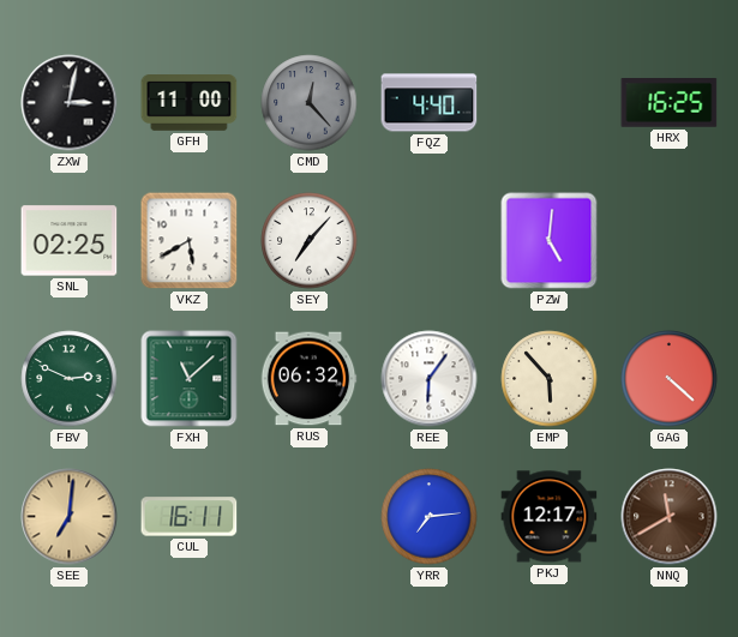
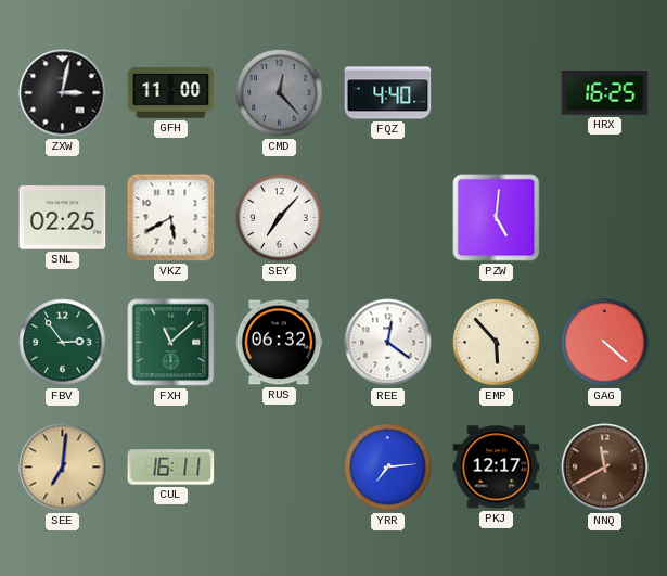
FBV: 2:49 -> 2:54
REE: 6:06 -> 12:21
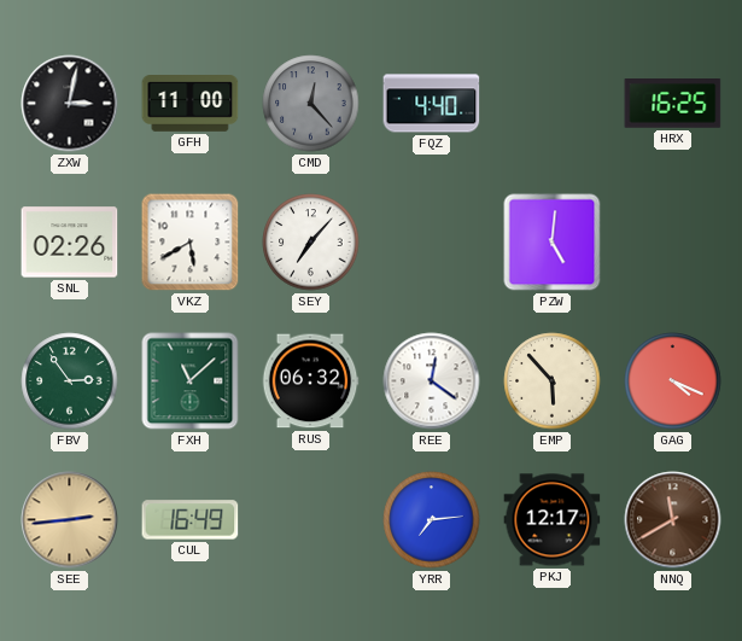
SNL: 02:25 -> 02:26
GAG: 4:22 -> 4:19
SEE: 7:01 -> 2:44
CUL: 16:11 -> 16:49
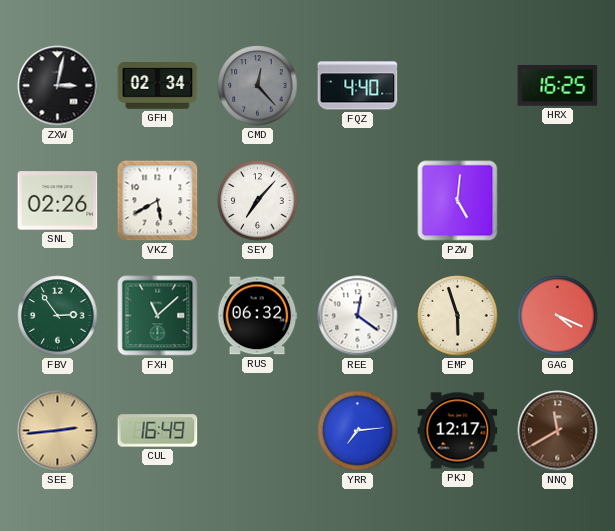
GFH: 11:00 -> 02:34
EMP: 5:53 -> 5:57
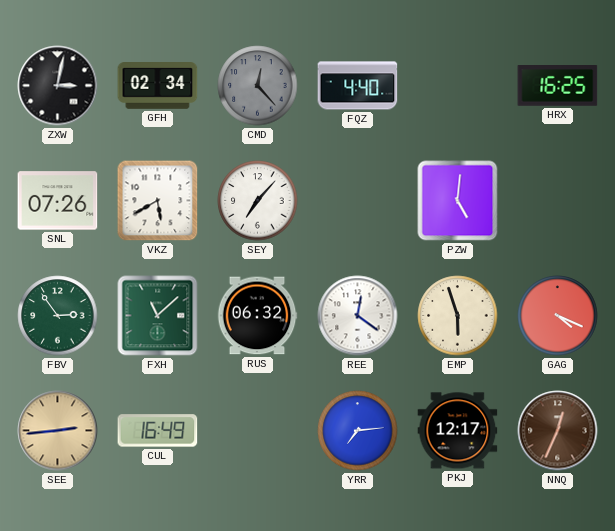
SNL: 02:26 -> 07:26
NNQ: 11:40 -> 12:34
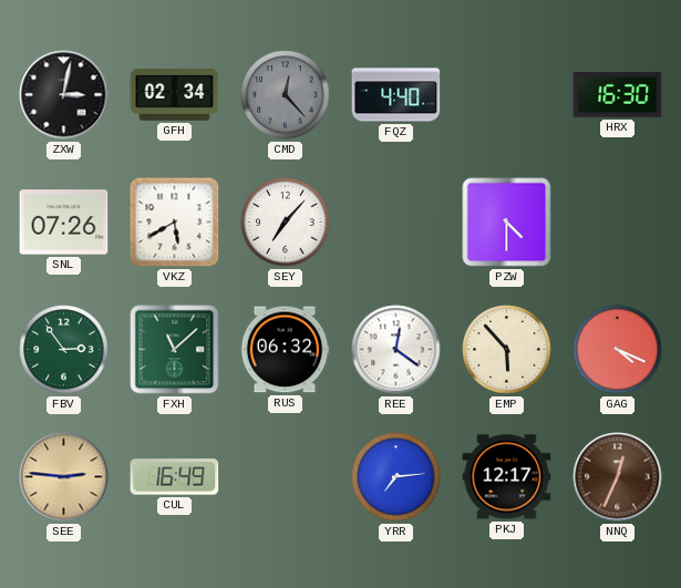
HRX: 16:25 -> 16:30
PZW: 5:01 -> 4:30
EMP: 5:57 -> 5:53
SEE: 2:44 -> 2:46
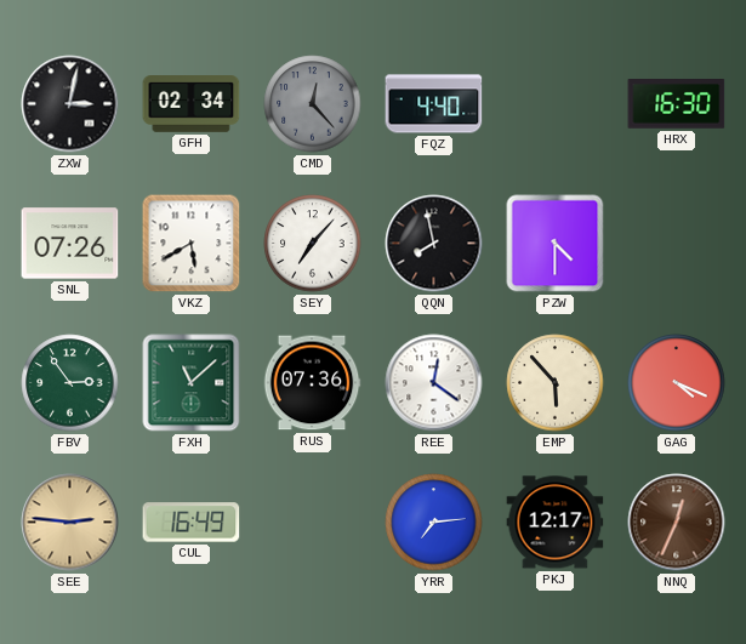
QQN: none -> 7:58
RUS: 06:32 -> 07:36
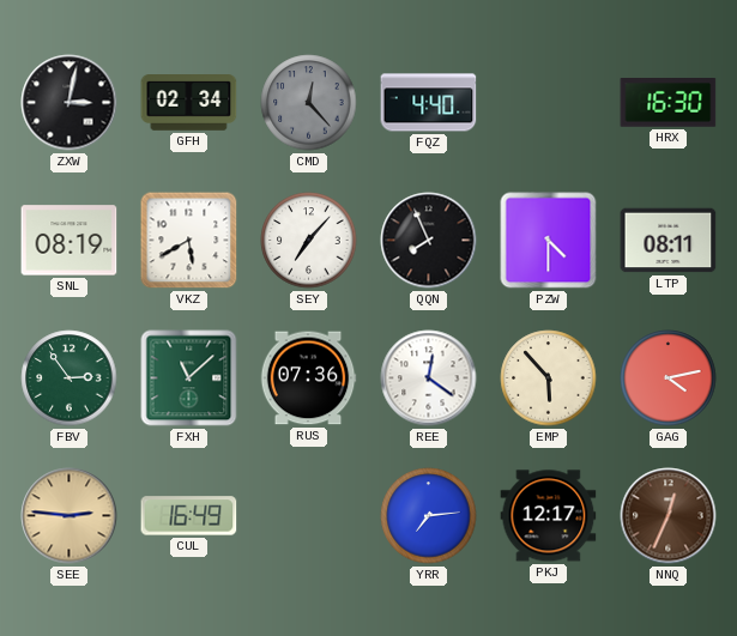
SNL: 07:26 -> 08:19
QQN: 7:58 -> 7:56
LTP: none -> 08:11
GAG: 4:19 -> 4:13
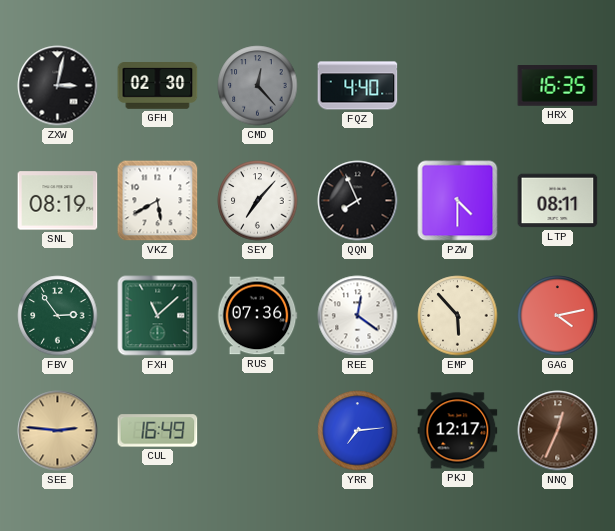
GFH: 02:34 -> 02:30
HRX: 16:30 -> 16:35
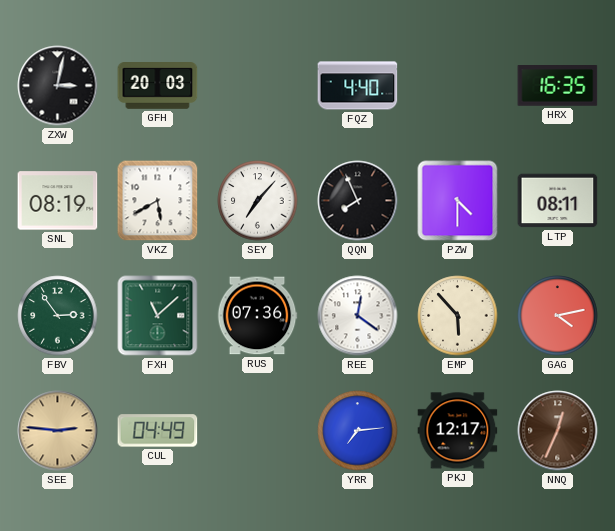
GFH: 02:30 -> 20:03
CMD: 12:23 -> none
CUL: 16:49 -> 04:49
